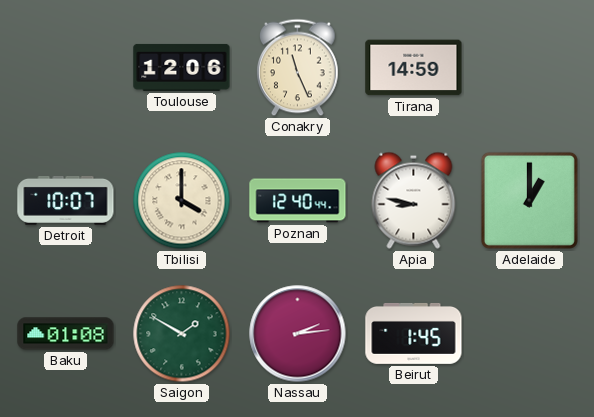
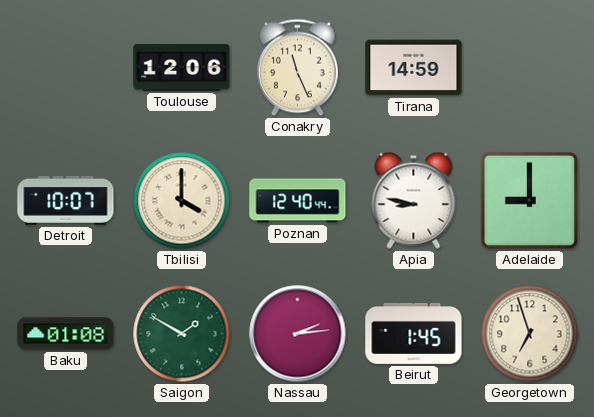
Adelaide: 1:00 -> 9:00
Georgetown: none -> 6:57
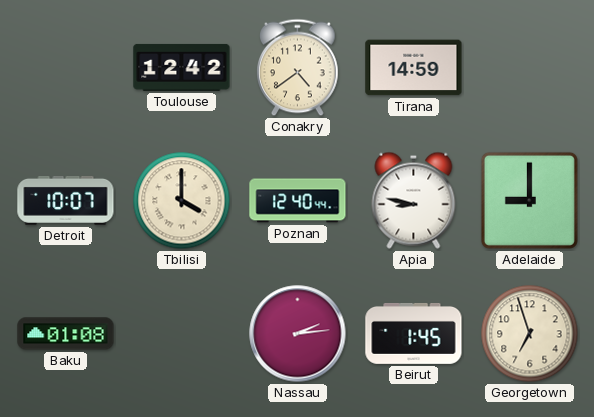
Toulouse: 12:06 -> 12:42
Conakry: 11:26 -> 4:39
Saigon: 1:50 -> none
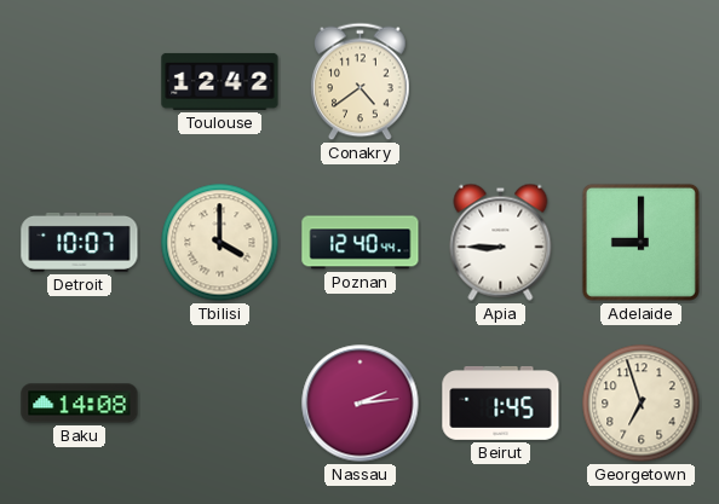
Tirana: 14:59 -> none
Apia: 8:47 -> 8:45
Baku: 01:08 -> 14:08
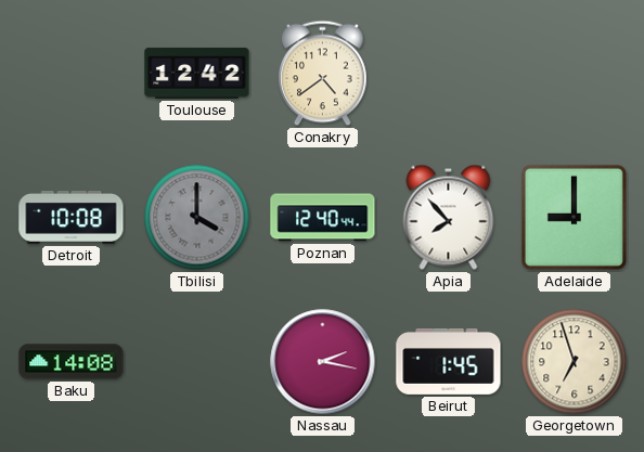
Detroit: 10:07 -> 10:08
Tbilisi dial: cream -> grey
Apia: 8:45 -> 7:53
Nassau: 2:14 -> 2:17
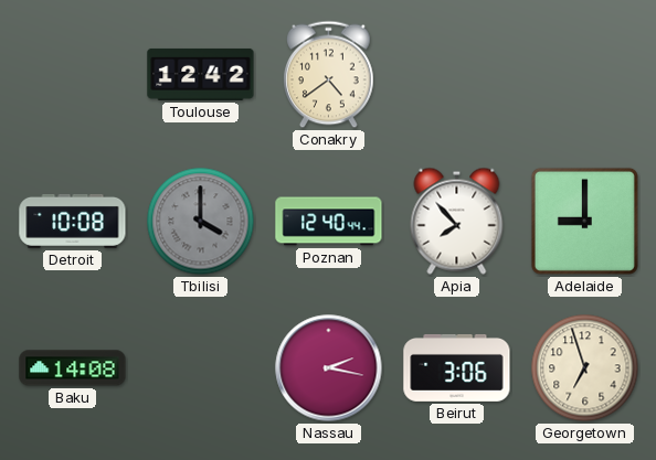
Beirut: 1:45 -> 3:06
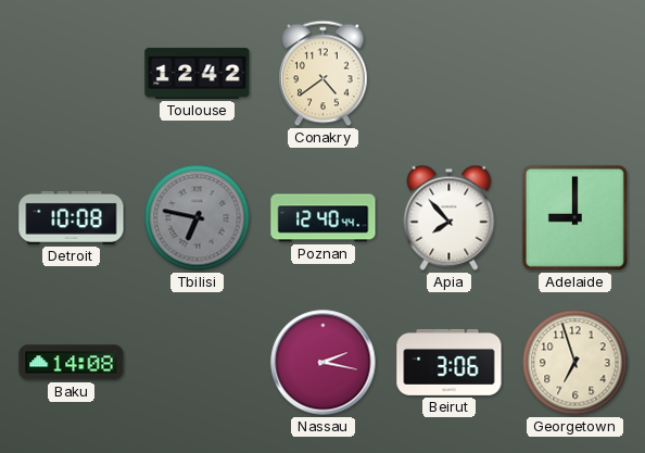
Tbilisi: 4:00 -> 6:47
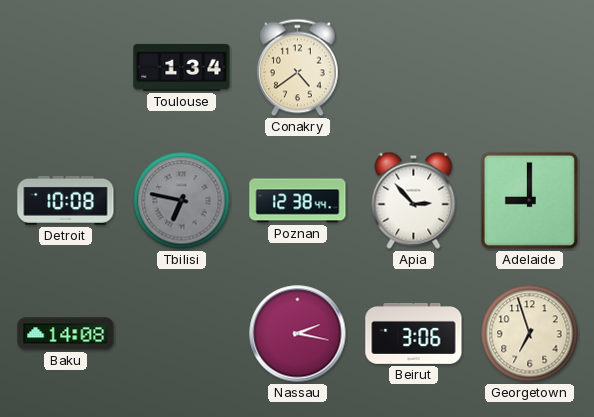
Toulouse: 12:42 -> 1:34
Poznan: 12:40 -> 12:38
Apia: 7:53 -> 2:53
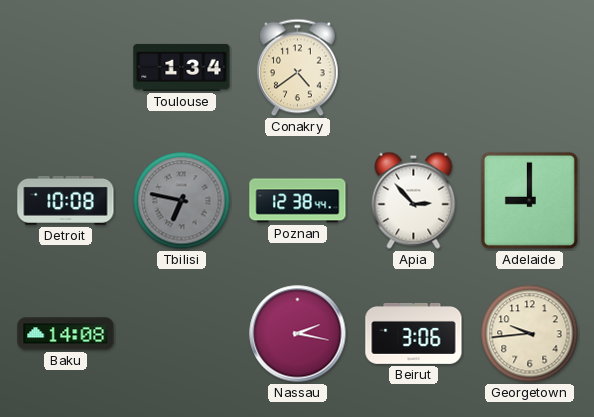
Georgetown: 6:57 -> 9:44
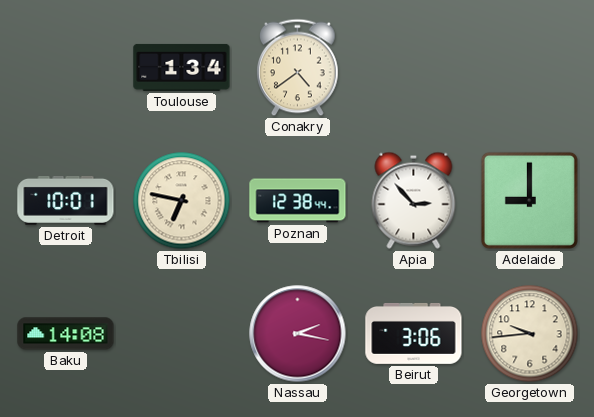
Detroit: 10:08 -> 10:01
Tbilisi dial: grey -> cream
